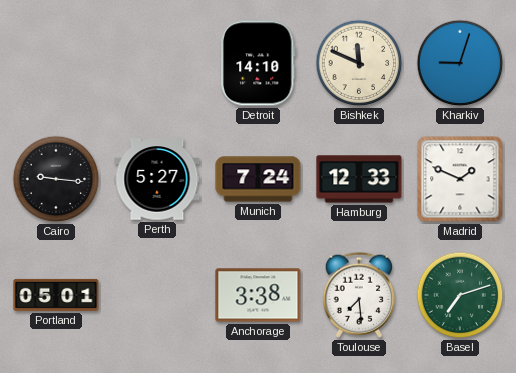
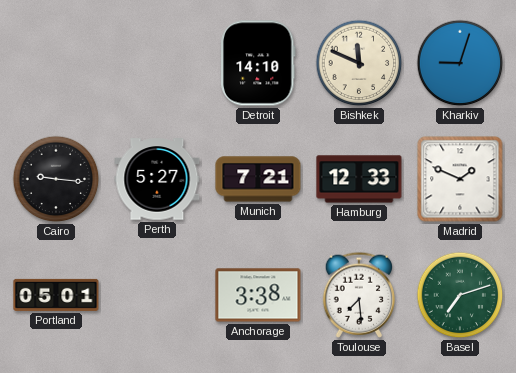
Munich: 7:24 -> 7:21
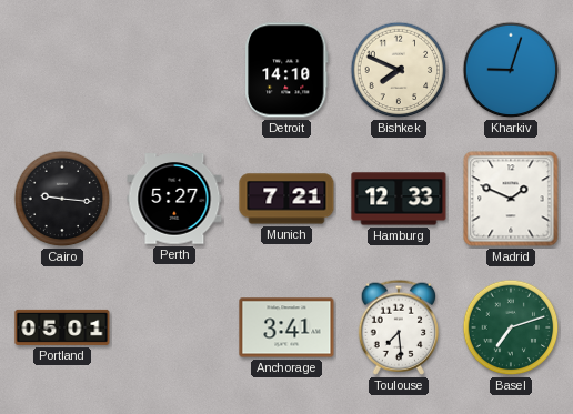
Bishkek: 11:49 -> 7:49
Anchorage: 3:38 -> 3:41
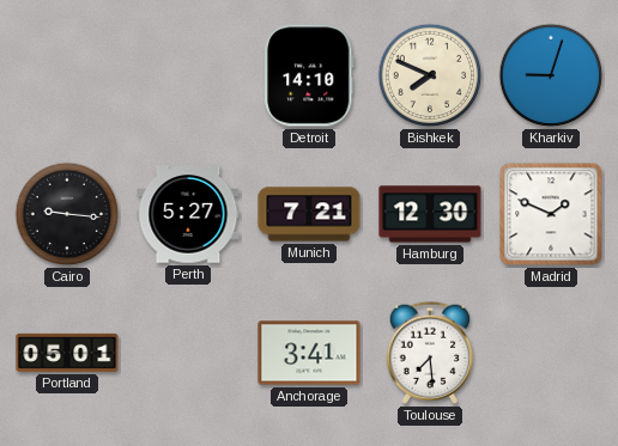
Hamburg: 12:33 -> 12:30
Basel: 7:12 -> none
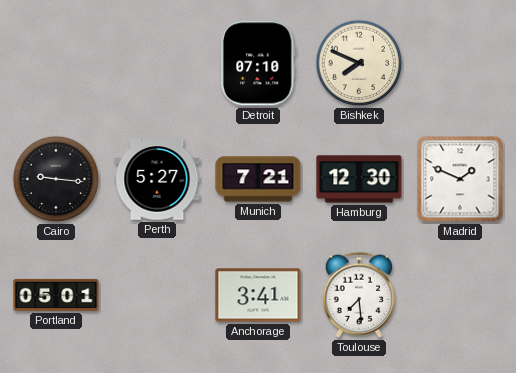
Detroit: 14:10 -> 07:10
Kharkiv: 9:03 -> none
